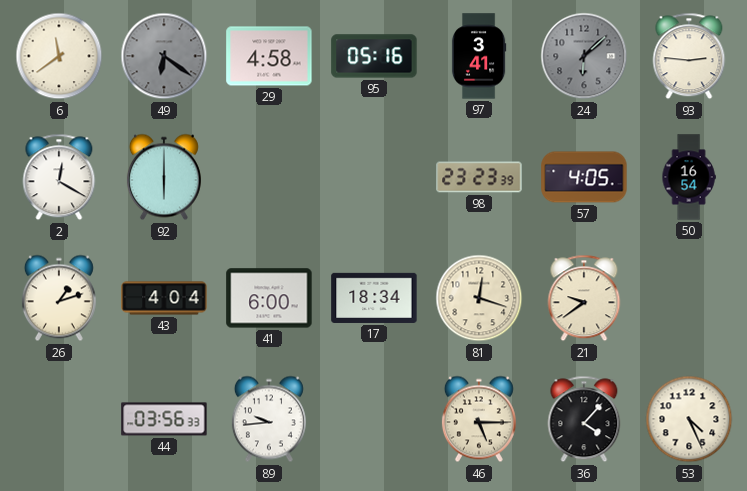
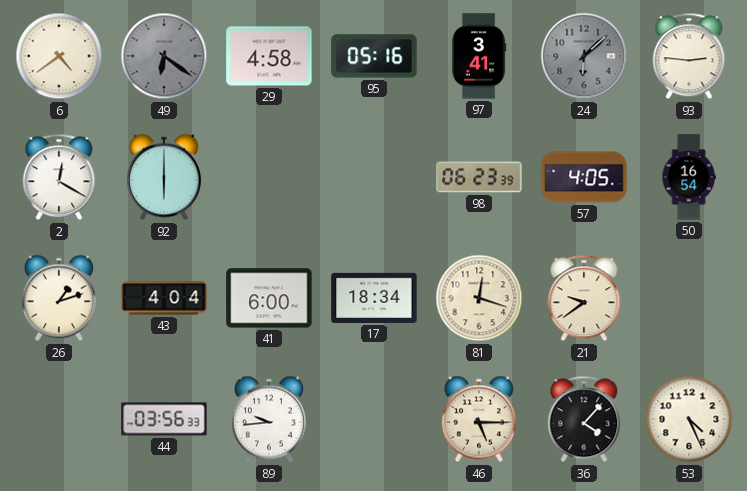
6: 11:39 -> 4:39
98: 23:23 -> 06:23
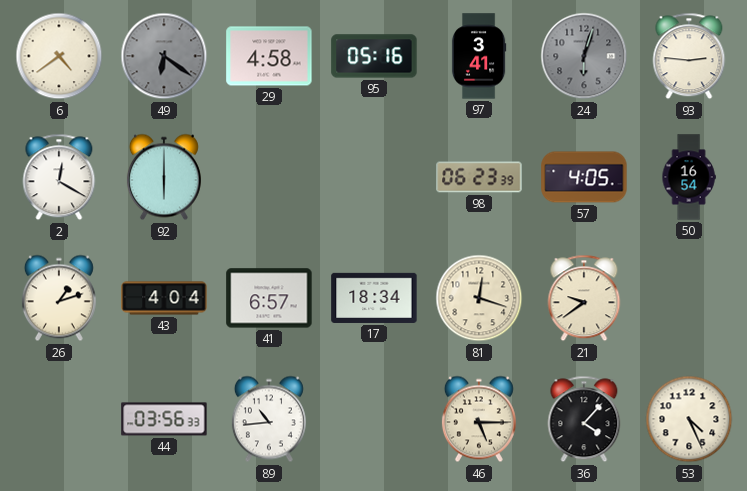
24: 6:08 -> 6:03
41: 6:00 -> 6:57
89: 9:44 -> 10:44
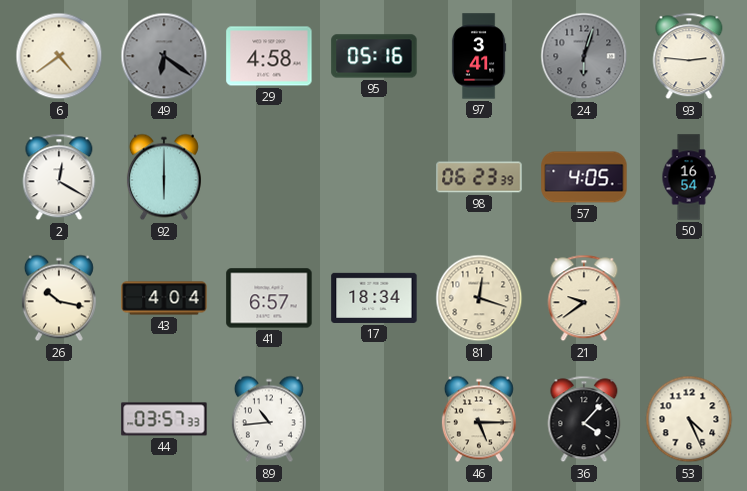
26: 1:12 -> 10:17
44: 03:56 -> 03:57
